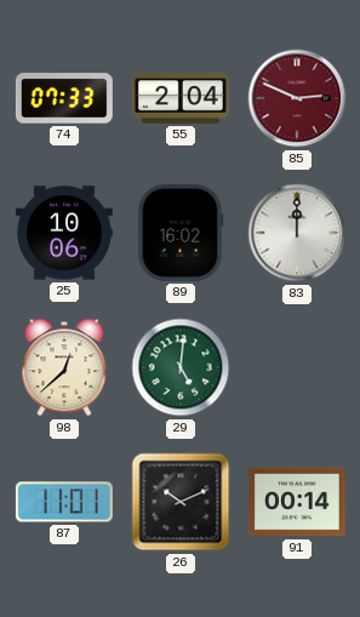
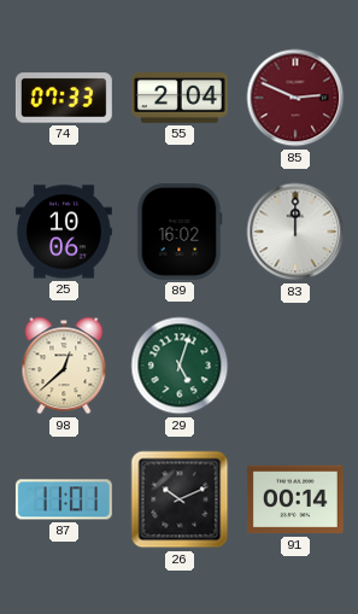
29: 5:01 -> 5:03
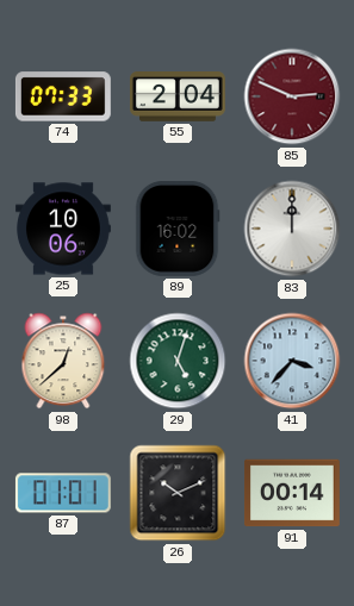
41: none -> 3:37
87: 11:01 -> 01:01
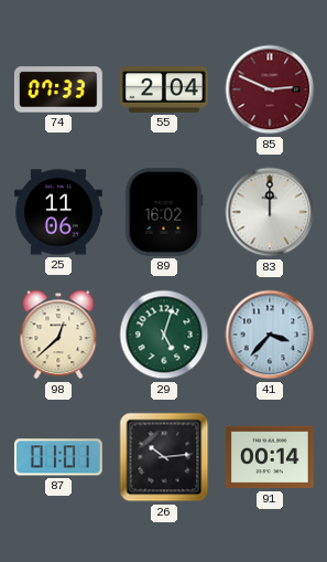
25: 10:06 -> 11:06
26: 10:11 -> 10:14
